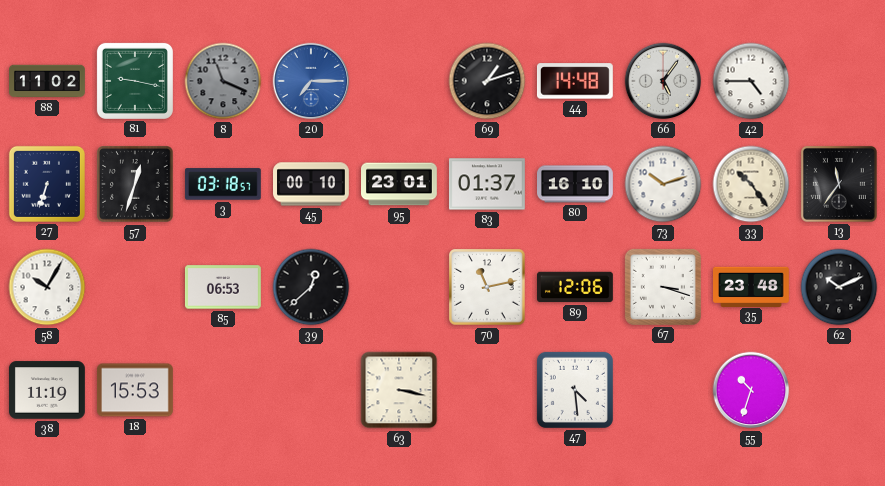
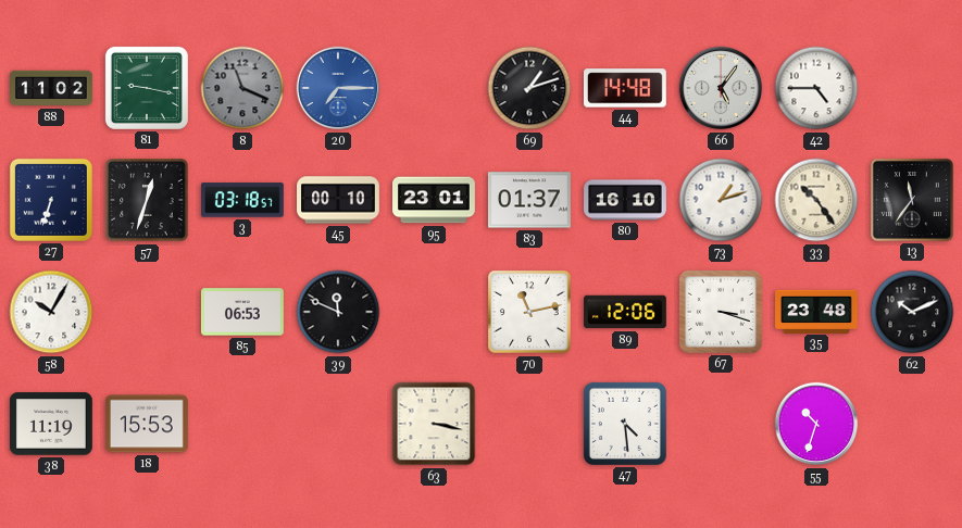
73: 10:12 -> 1:12
39: 12:38 -> 11:49
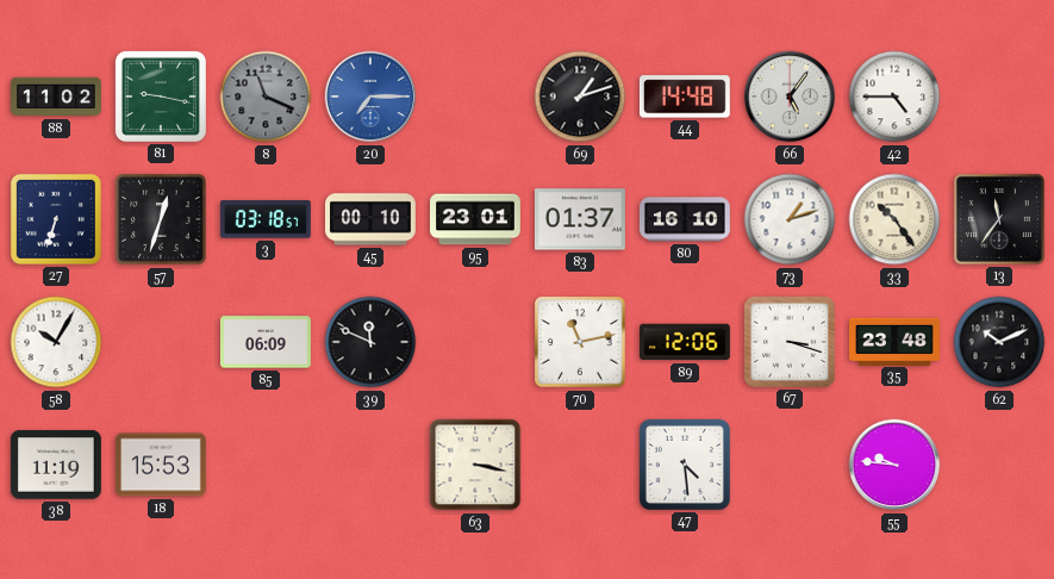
85: 06:53 -> 06:09
55: 10:33 -> 9:46
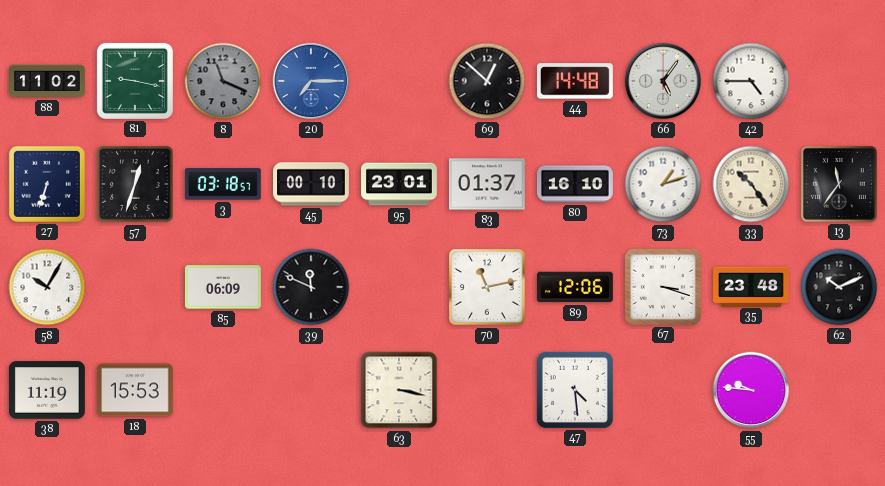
69: 1:12 -> 12:52
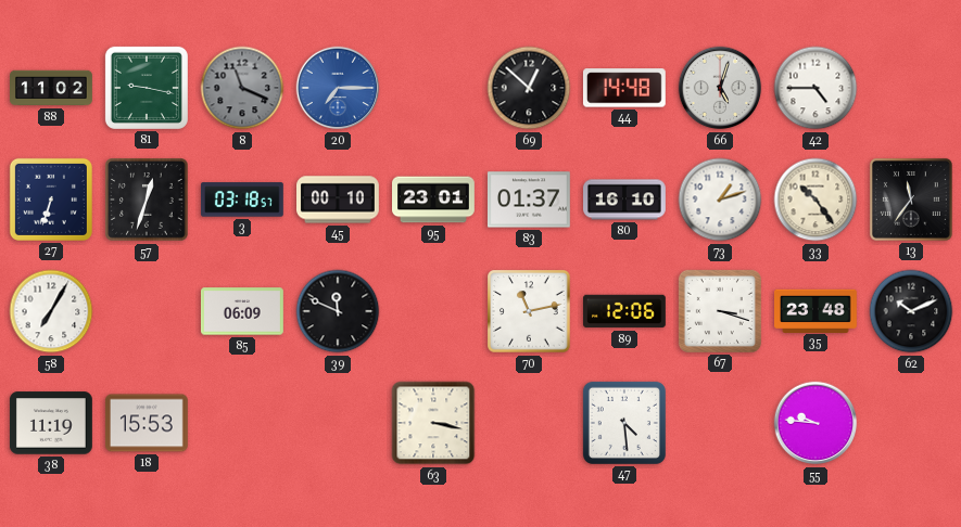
66: 5:06 -> 5:03
58: 10:05 -> 7:05
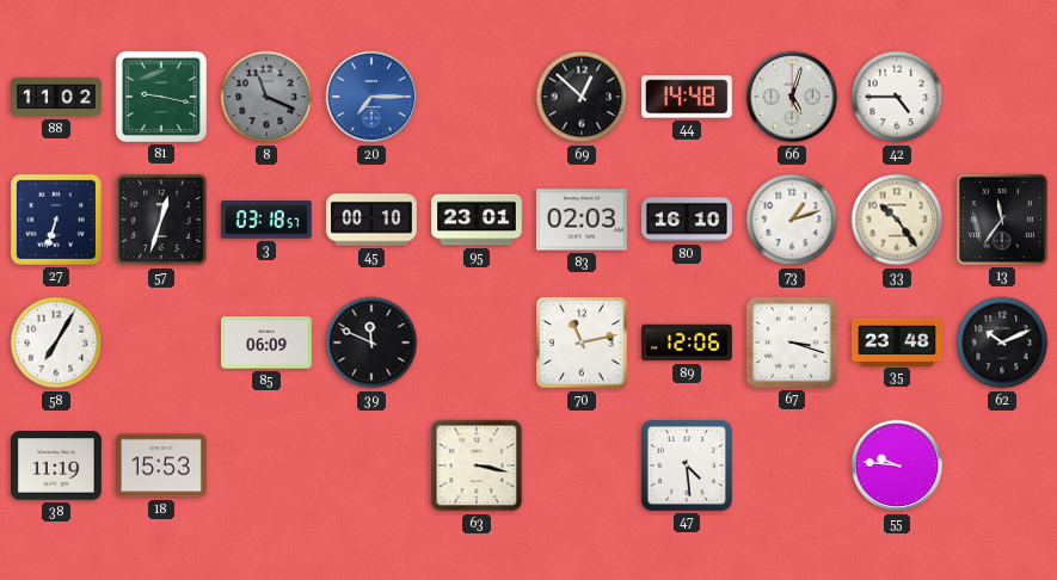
83: 01:37 -> 02:03
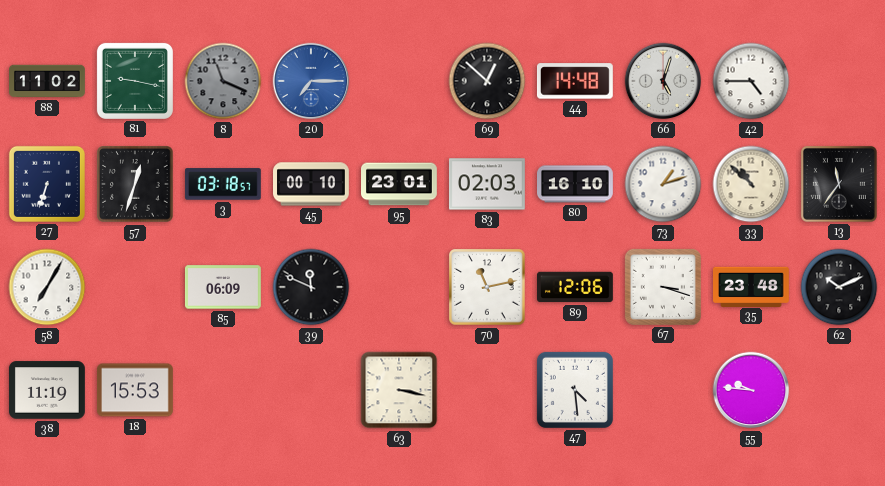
33: 10:24 -> 10:52
